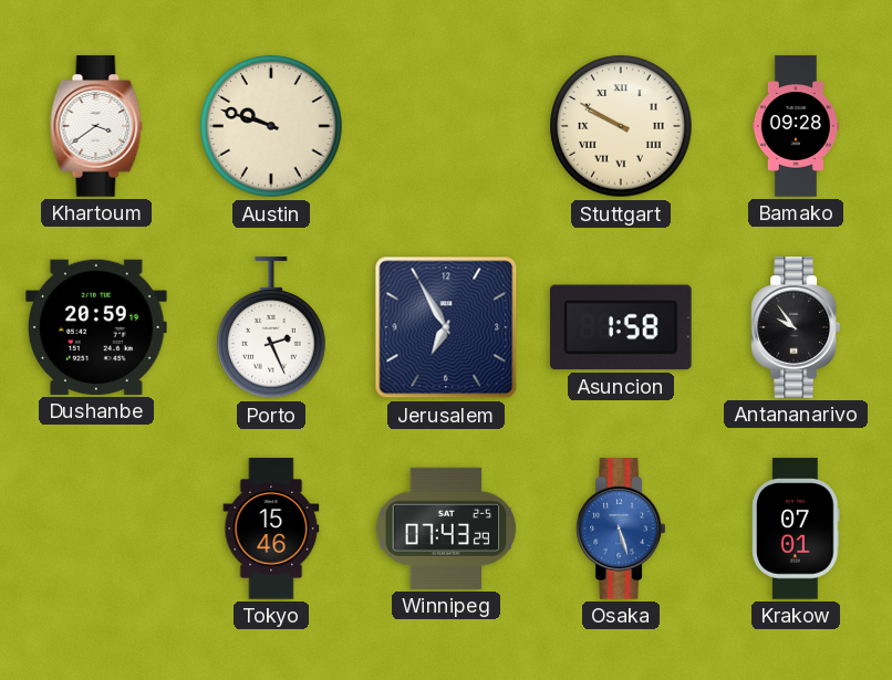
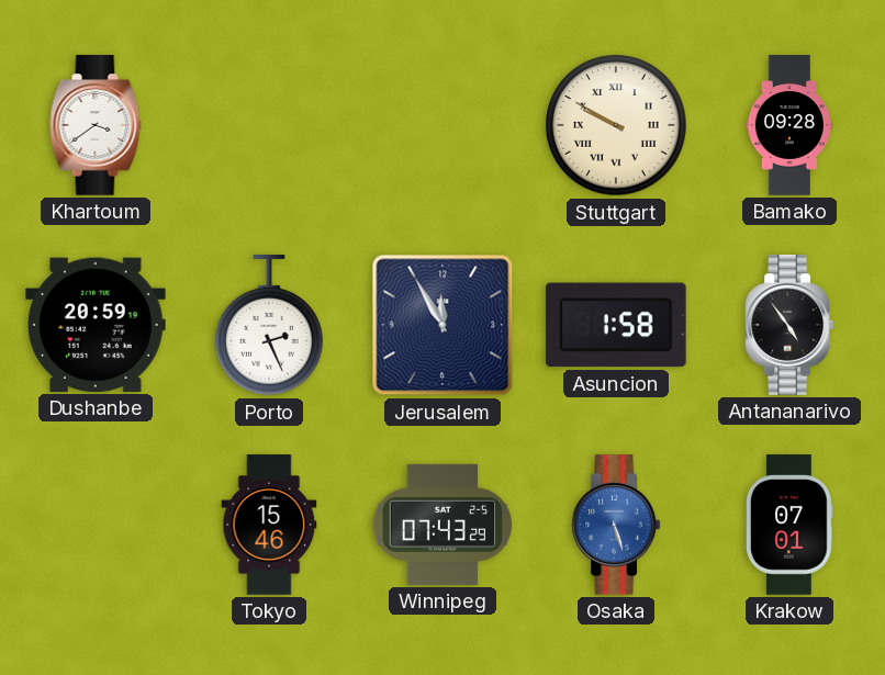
Austin: 9:48 -> none
Jerusalem: 6:55 -> 11:55
Antananarivo: 9:54 -> 4:54
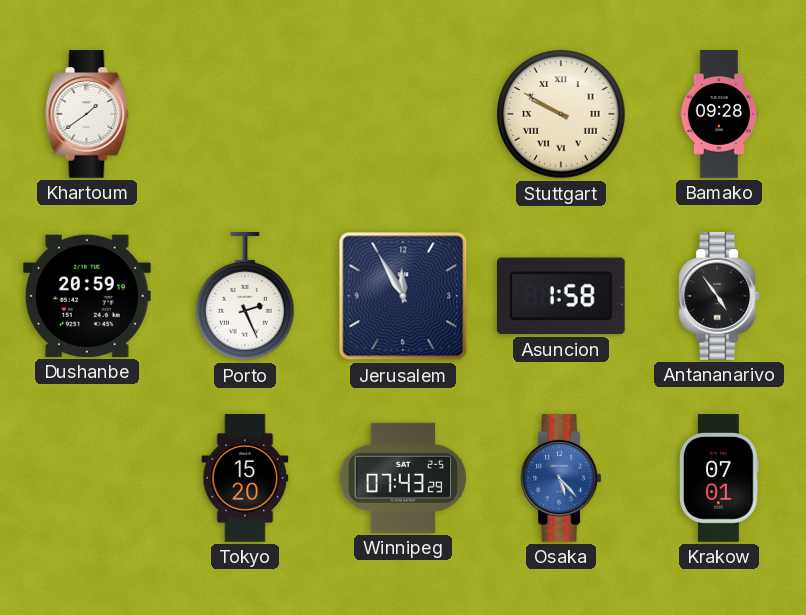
Khartoum: 3:39 -> 1:39
Tokyo: 15:46 -> 15:20
Osaka: 5:27 -> 5:23
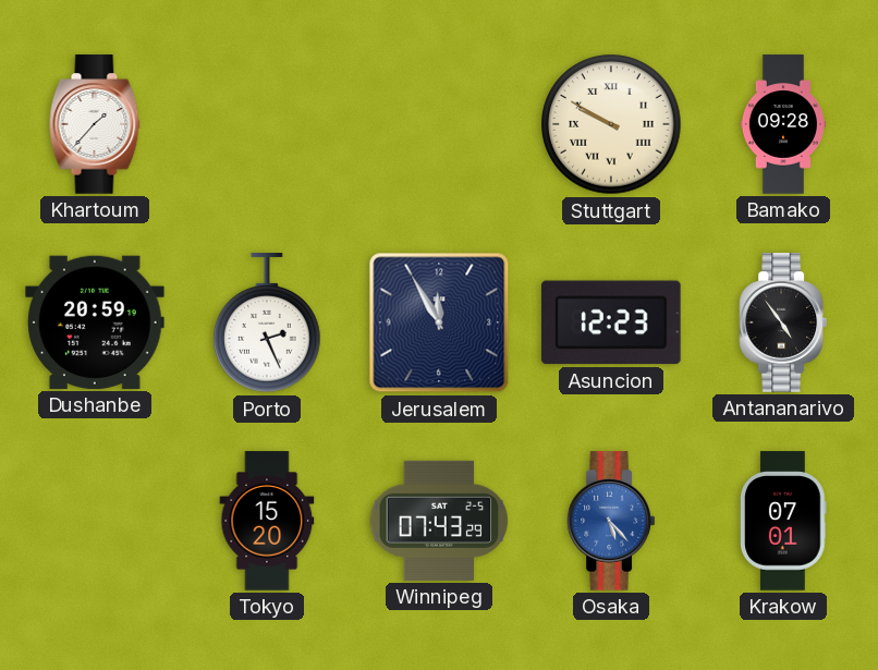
Khartoum: 1:39 -> 1:37
Asuncion: 1:58 -> 12:23
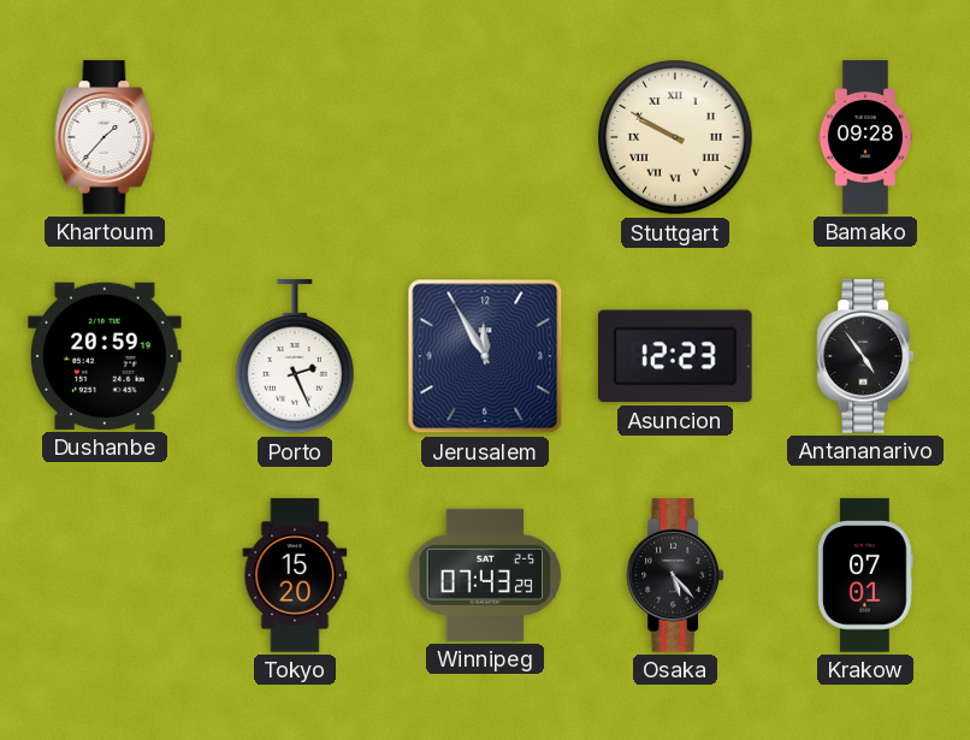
Osaka dial: blue -> black
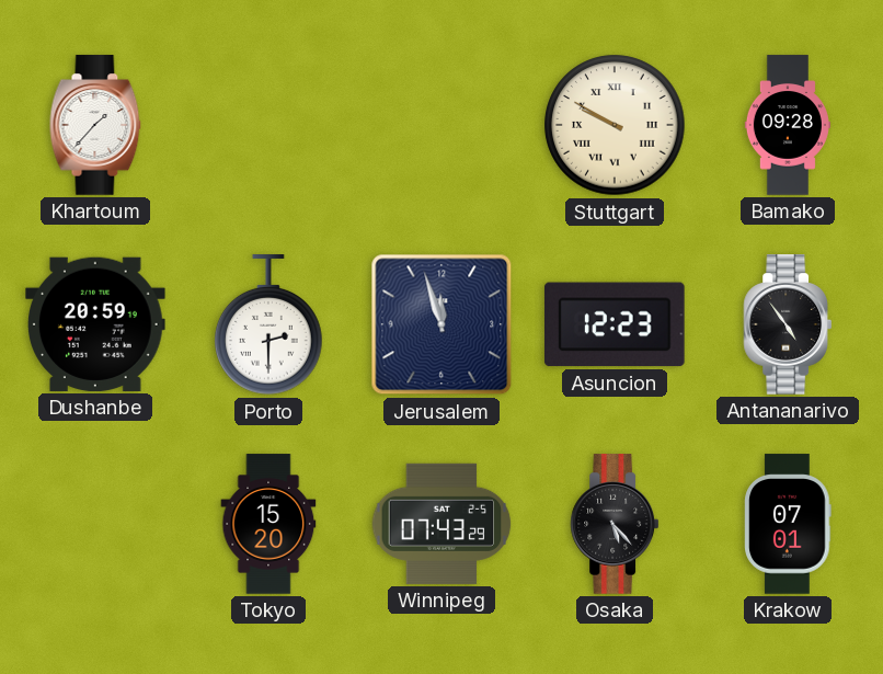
Porto: 2:26 -> 2:30
Jerusalem: 11:55 -> 11:57
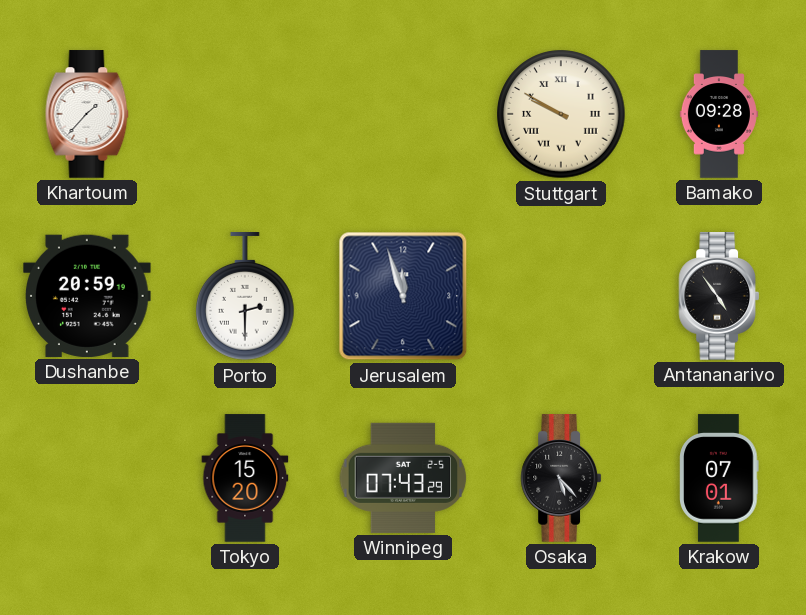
Asuncion: 12:23 -> none
